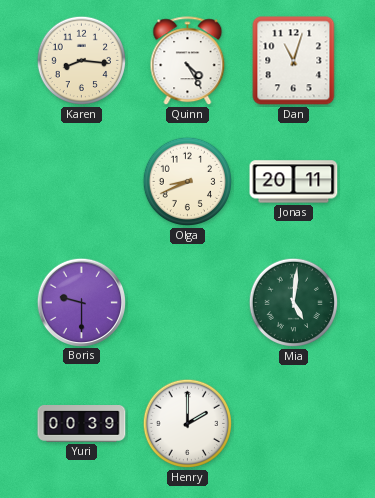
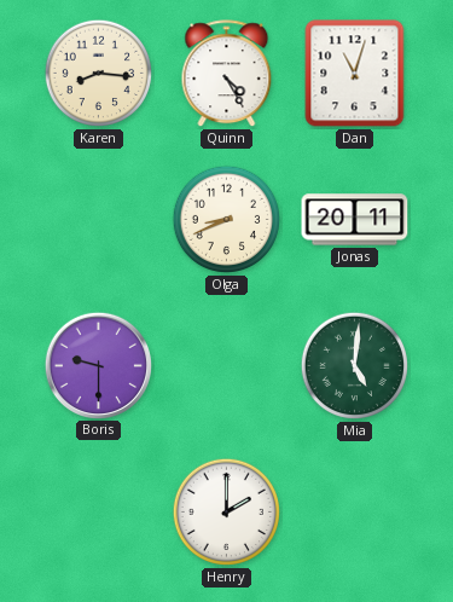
Yuri: 00:39 -> none
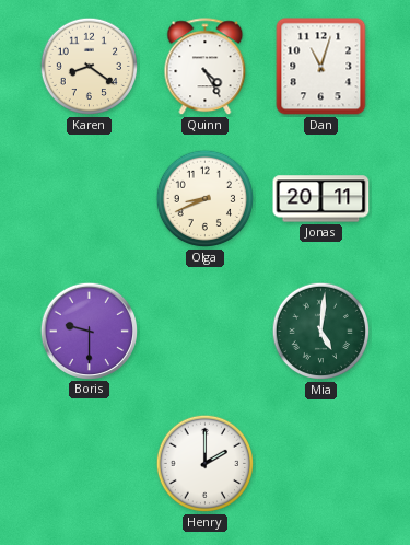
Karen: 8:16 -> 8:21
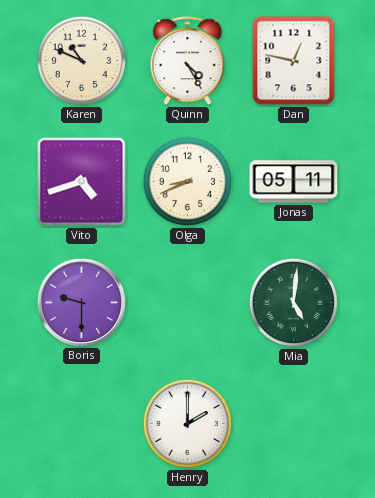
Karen: 8:21 -> 10:49
Dan: 11:03 -> 12:47
Vito: none -> 4:42
Jonas: 20:11 -> 05:11
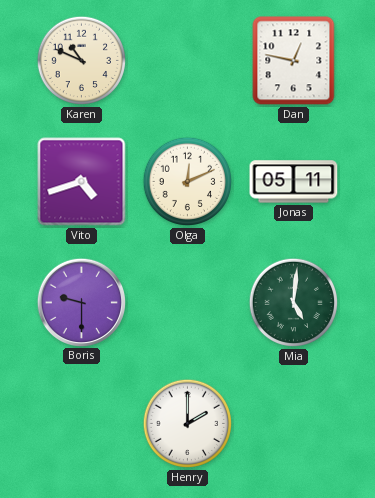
Quinn: 4:25 -> none
Olga: 8:41 -> 12:11
